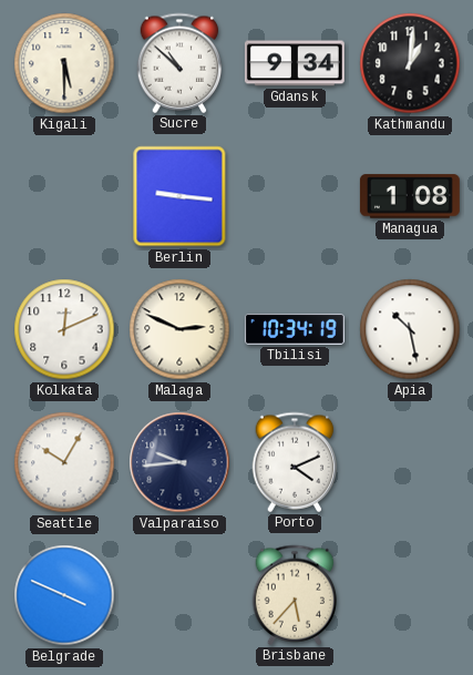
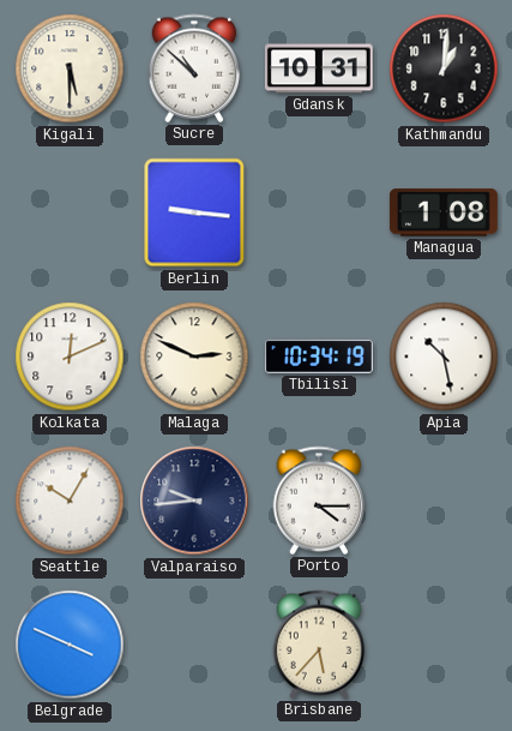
Gdansk: 9:34 -> 10:31
Porto: 4:11 -> 4:15
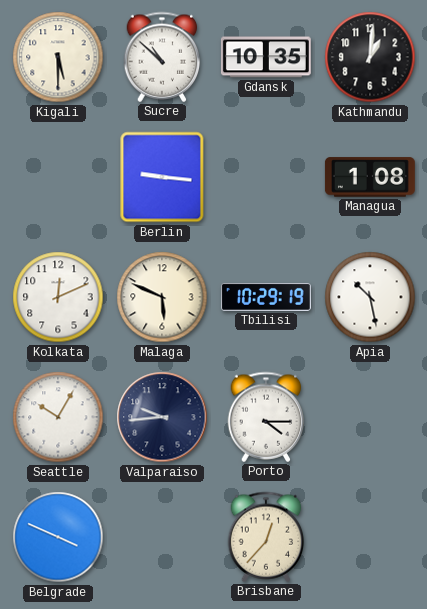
Gdansk: 10:31 -> 10:35
Malaga: 2:49 -> 5:49
Tbilisi: 10:34 -> 10:29
Brisbane: 5:37 -> 12:37
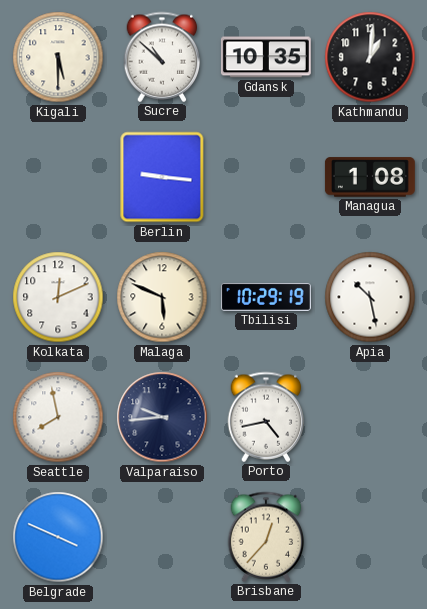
Seattle: 10:05 -> 7:58
Porto: 4:15 -> 4:43
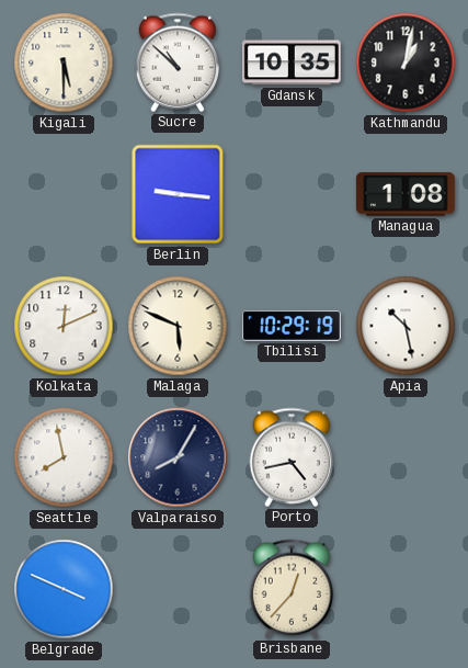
Kathmandu: 1:01 -> 1:02
Valparaiso: 9:44 -> 8:05
